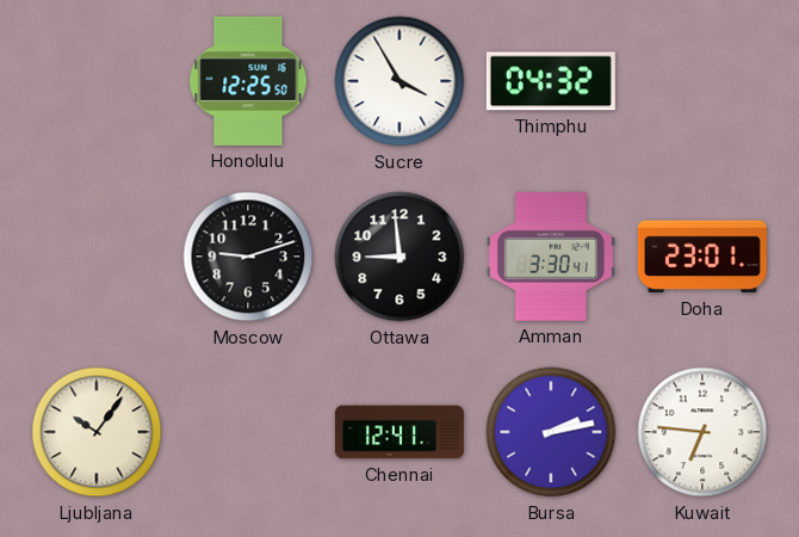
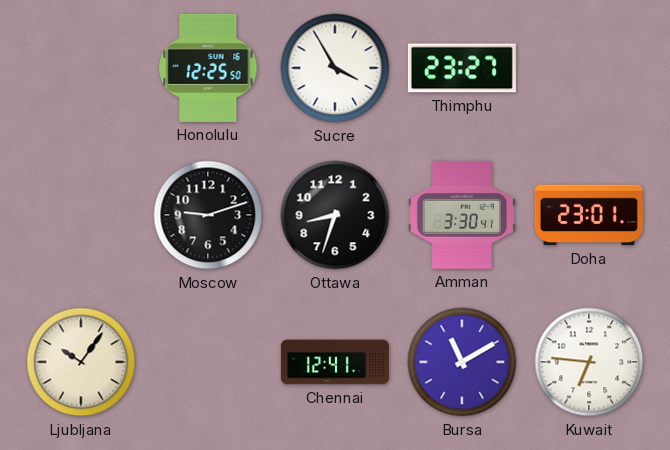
Thimphu: 04:32 -> 23:27
Ottawa: 8:59 -> 8:33
Bursa: 2:13 -> 11:10
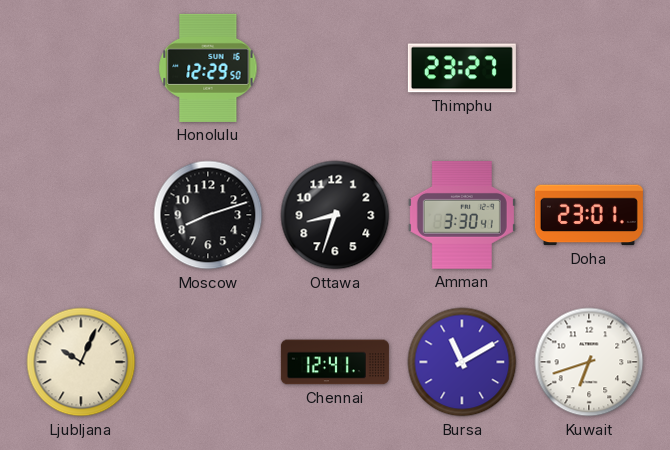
Honolulu: 12:25 -> 12:29
Sucre: 3:55 -> none
Moscow: 9:12 -> 8:12
Ljubljana: 10:06 -> 10:04
Kuwait: 6:46 -> 6:42
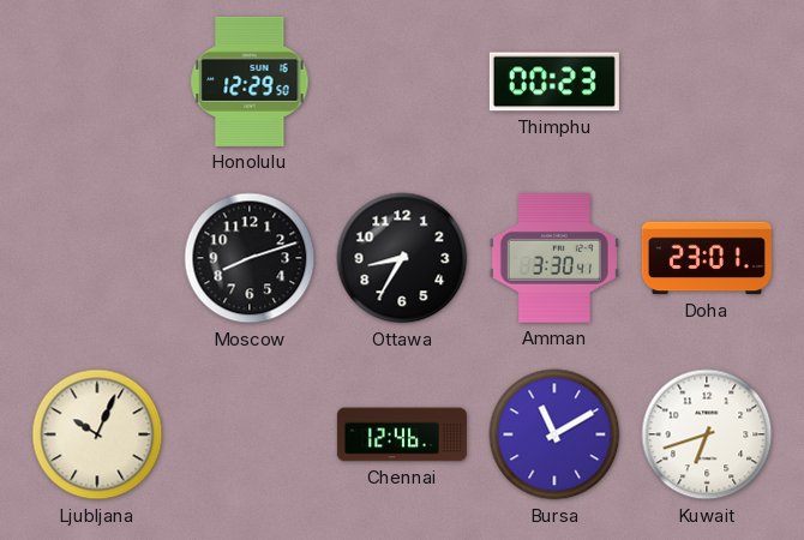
Thimphu: 23:27 -> 00:23
Ottawa: 8:33 -> 8:35
Chennai: 12:41 -> 12:46
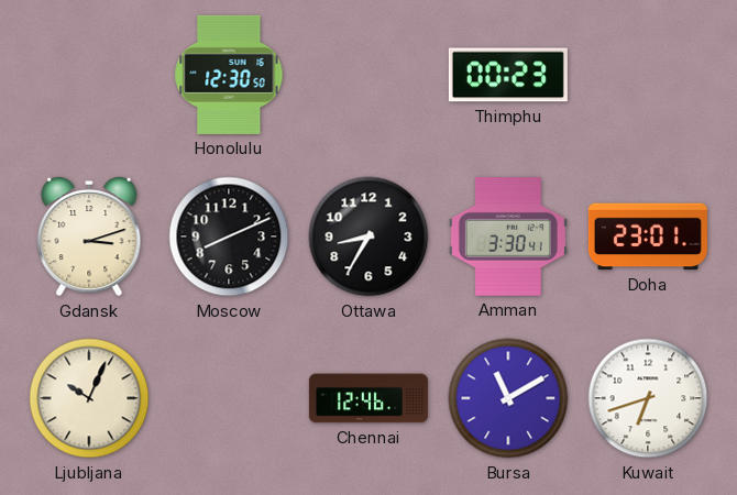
Honolulu: 12:29 -> 12:30
Gdansk: none -> 3:12
Moscow: 8:12 -> 8:11
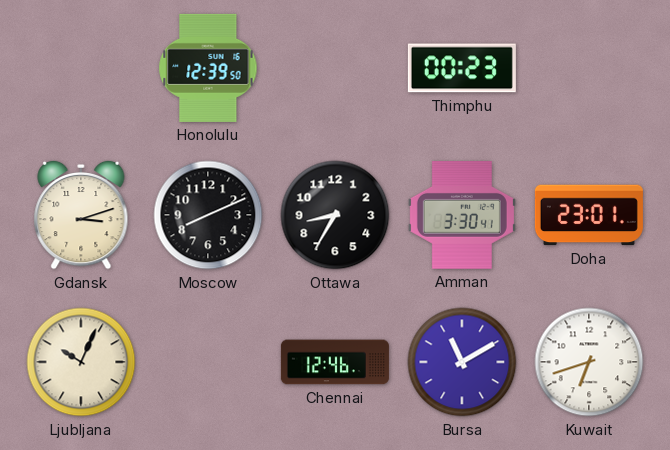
Honolulu: 12:30 -> 12:39
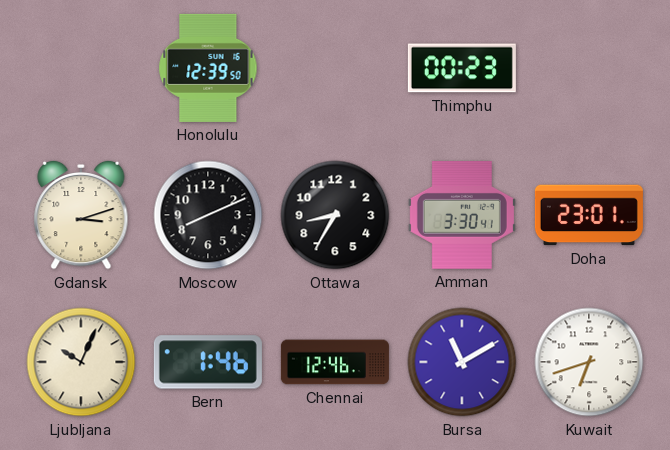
Bern: none -> 1:46
